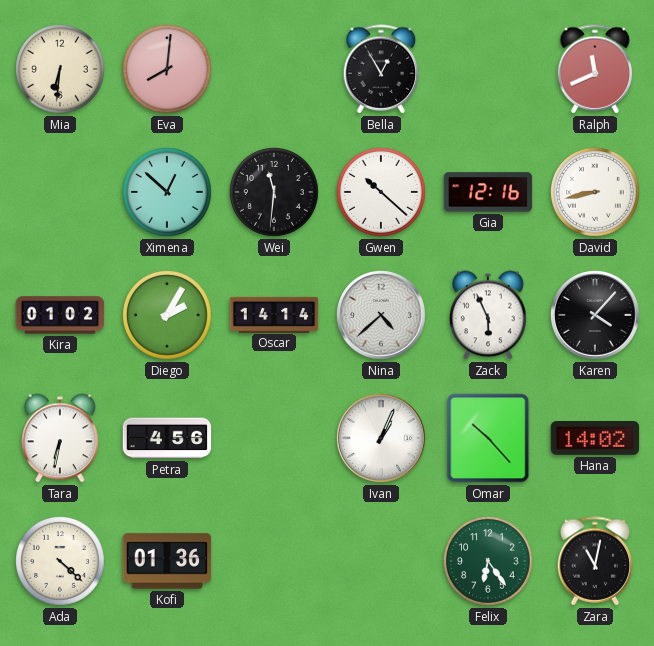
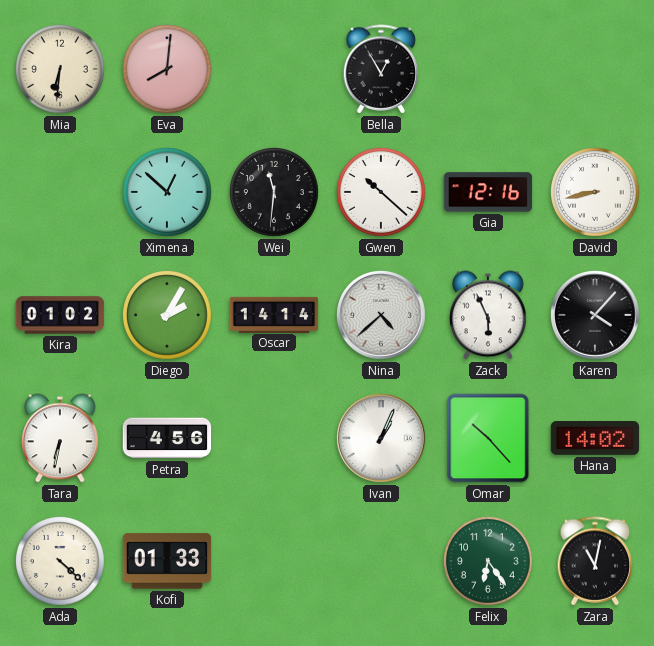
Ralph: 11:41 -> none
Kofi: 01:36 -> 01:33
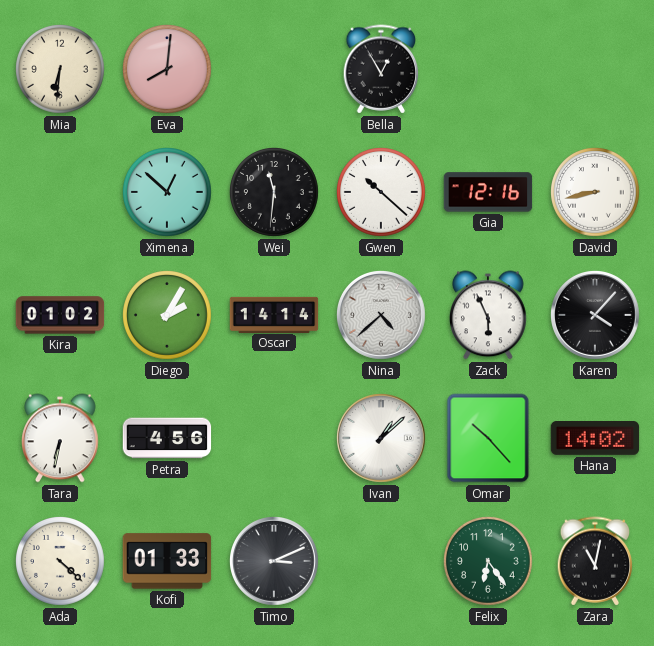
Ivan: 1:04 -> 1:08
Timo: none -> 3:11
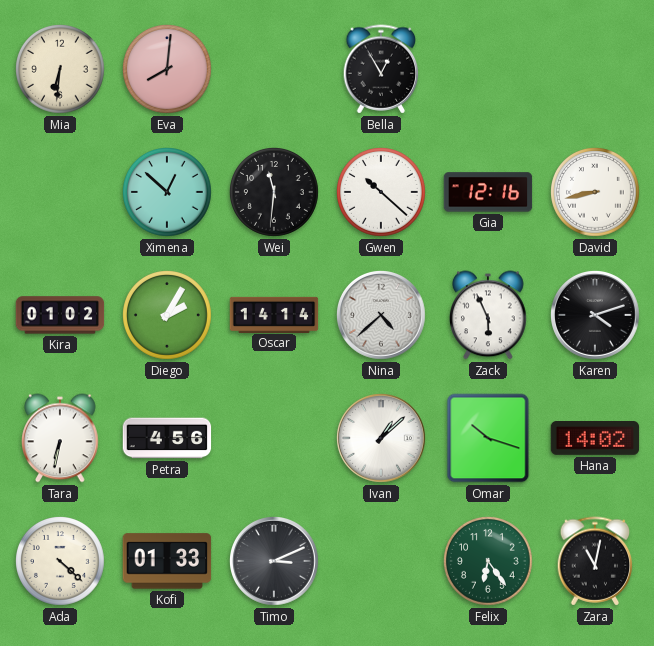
Karen: 4:07 -> 4:12
Omar: 10:23 -> 10:18
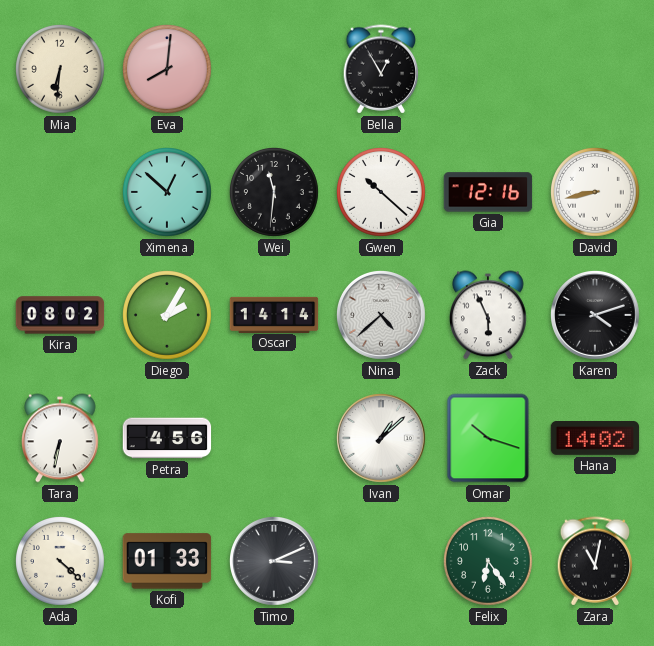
Kira: 01:02 -> 08:02
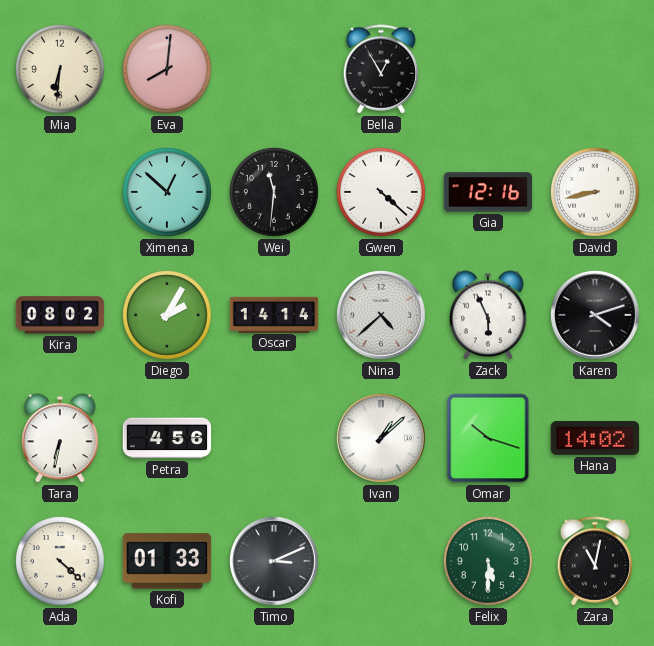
Gwen: 10:22 -> 4:22
Felix: 6:24 -> 5:30
